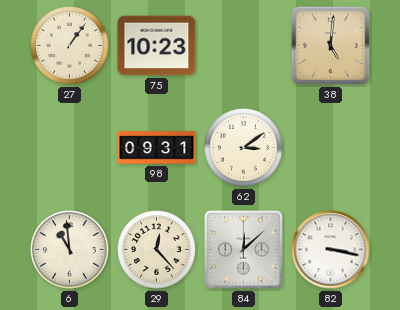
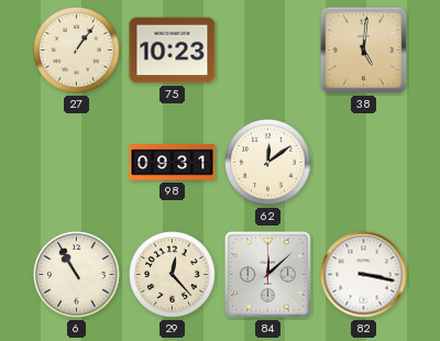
62: 3:09 -> 12:09
6: 10:59 -> 10:55
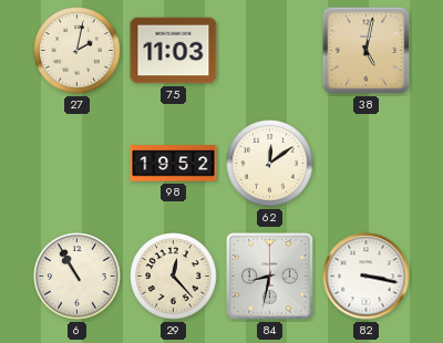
27: 1:06 -> 2:02
75: 10:23 -> 11:03
38: 5:01 -> 5:02
98: 09:31 -> 19:52
84: 12:08 -> 8:32
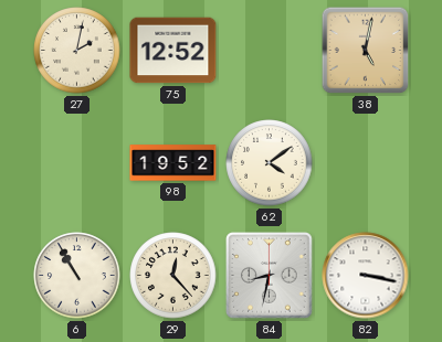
75: 11:03 -> 12:52
62: 12:09 -> 4:09
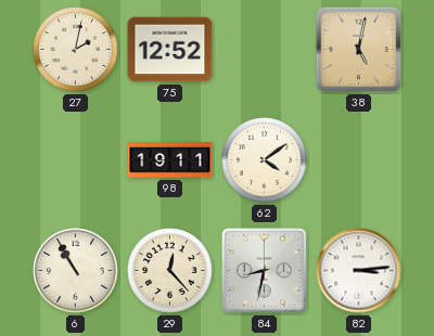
98: 19:52 -> 19:11
82: 3:17 -> 3:14
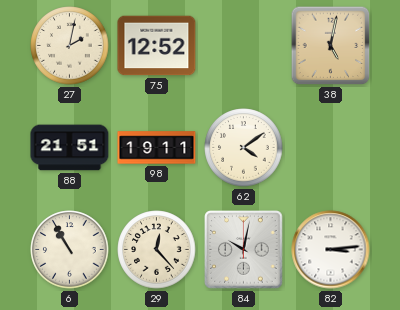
88: none -> 21:51
84: 8:32 -> 10:02
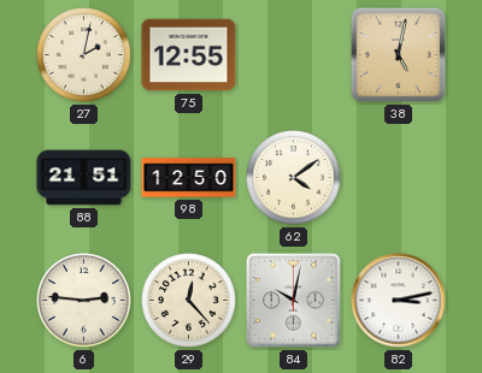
75: 12:52 -> 12:55
98: 19:11 -> 12:50
6: 10:55 -> 2:46
82: 3:14 -> 3:13
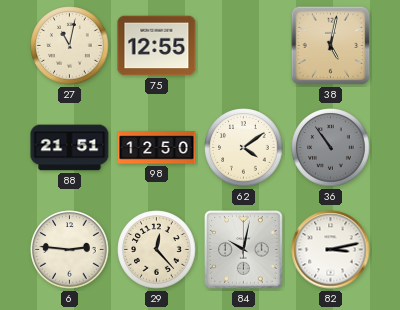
27: 2:02 -> 11:02
36: none -> 10:54
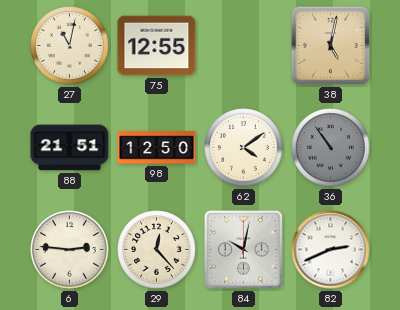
82: 3:13 -> 2:41
